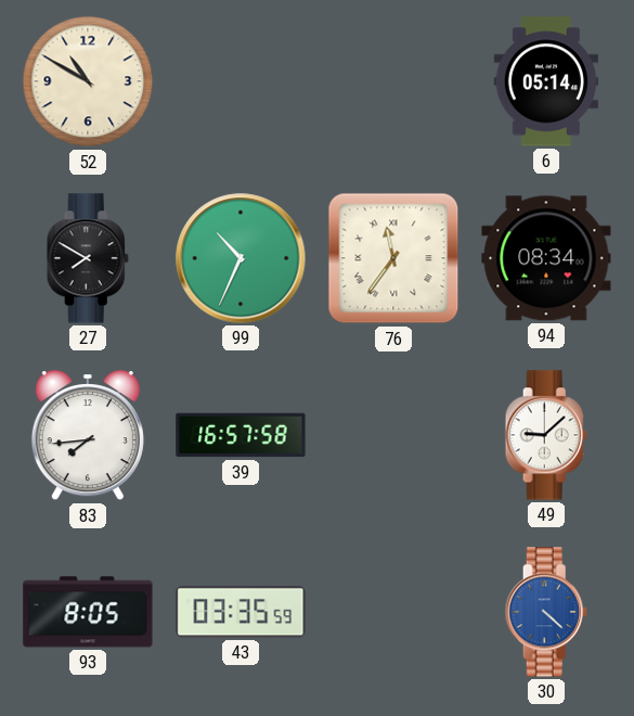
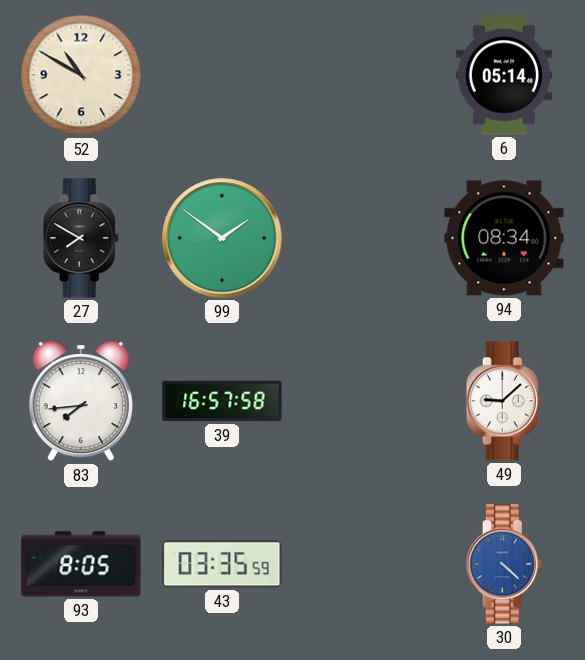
99: 10:34 -> 1:51
76: 11:36 -> none
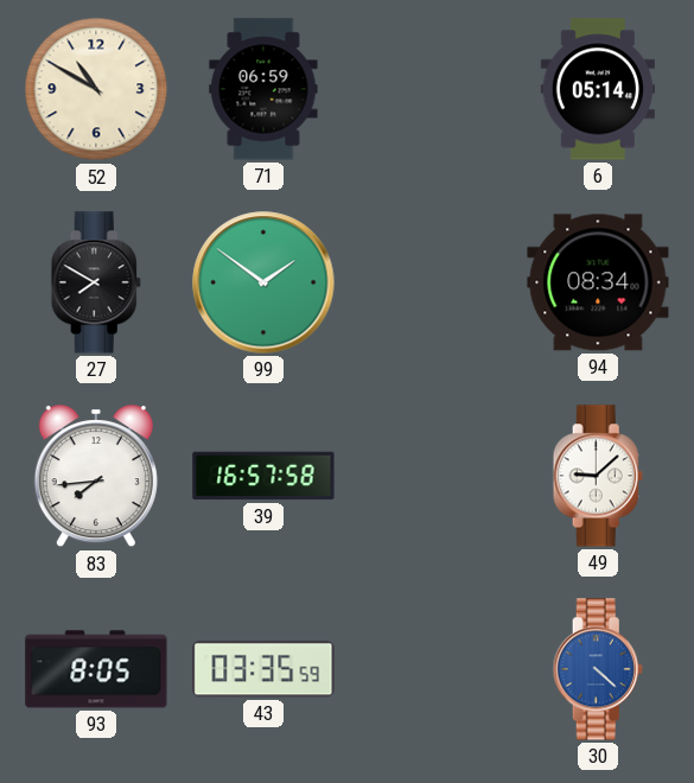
71: none -> 06:59
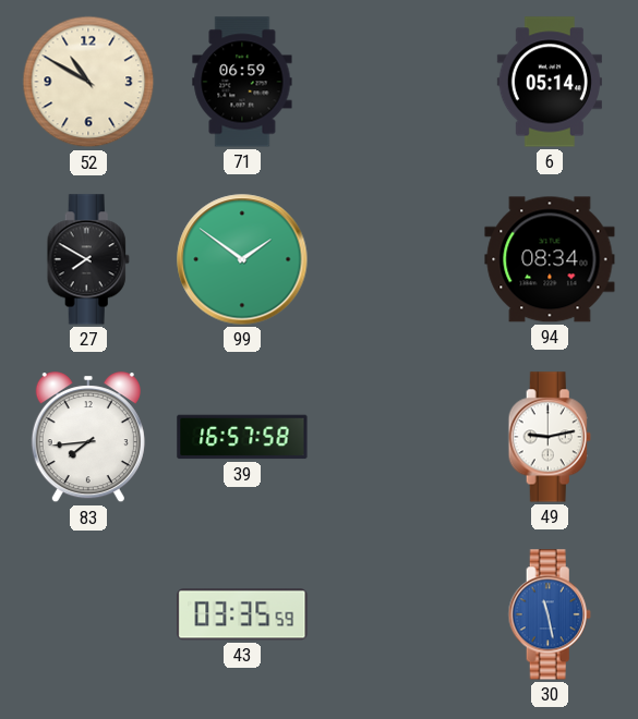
49: 9:08 -> 9:13
93: 8:05 -> none
30: 4:22 -> 11:28
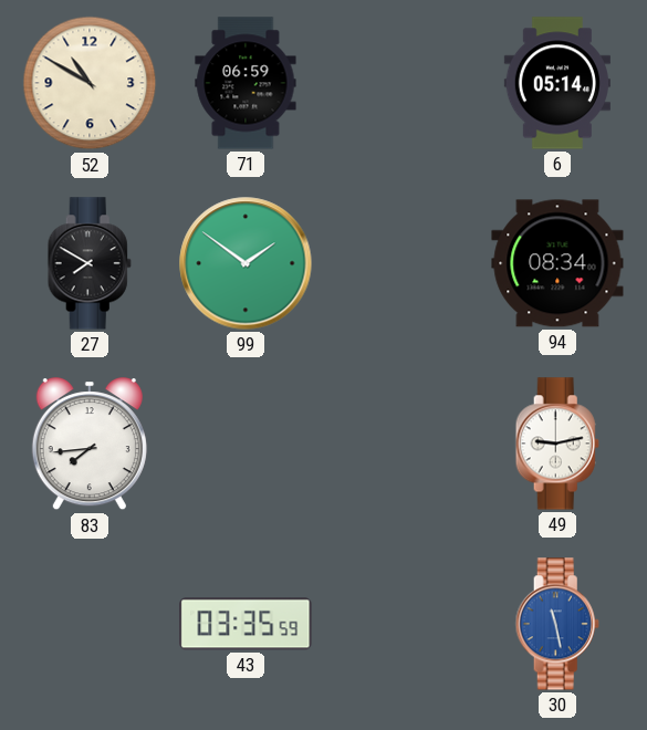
39: 16:57 -> none
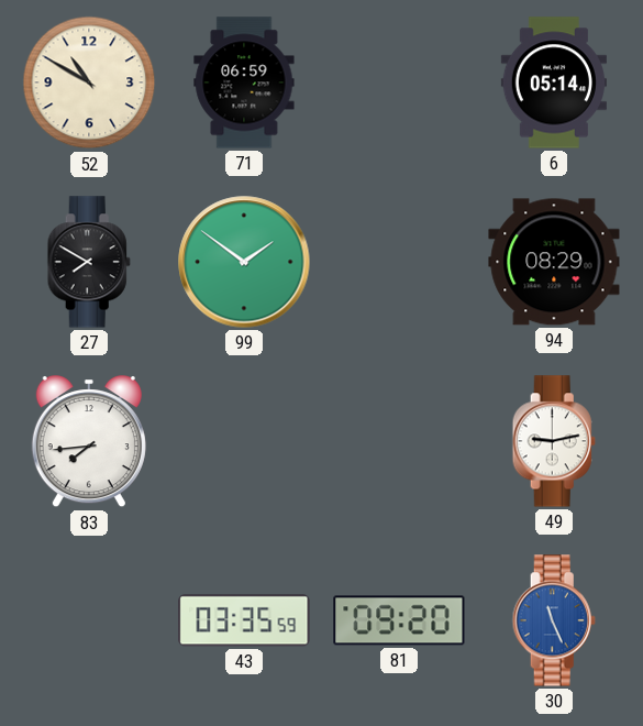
94: 08:34 -> 08:29
81: none -> 09:20
30: 11:28 -> 11:26
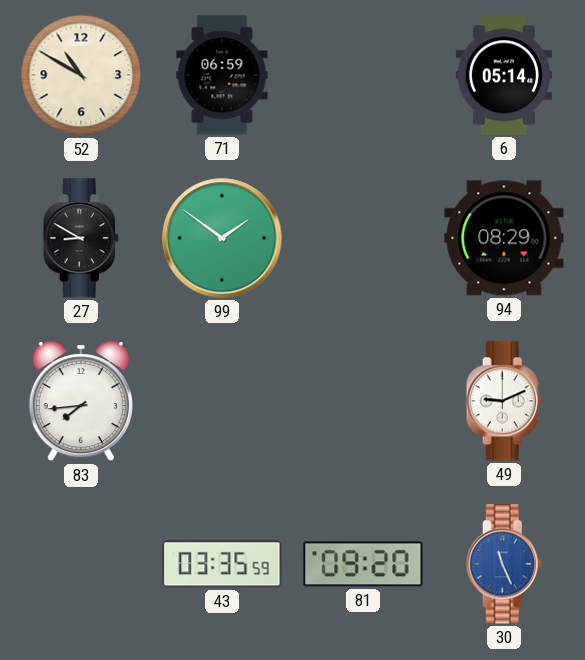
27: 7:50 -> 8:50
49: 9:13 -> 9:11
